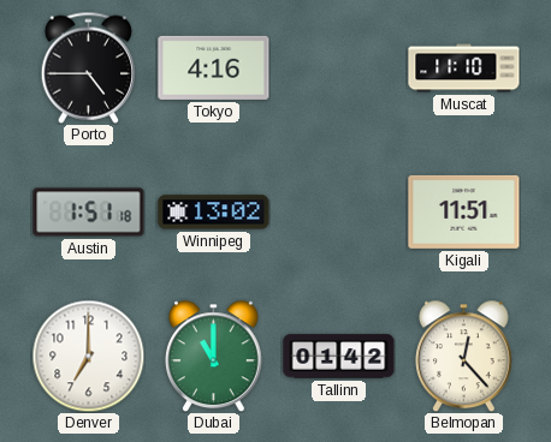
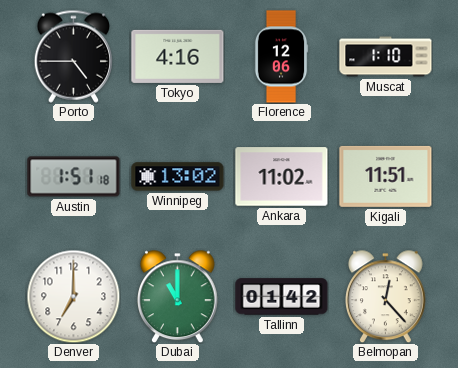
Florence: none -> 12:06
Muscat: 11:10 -> 1:10
Ankara: none -> 11:02
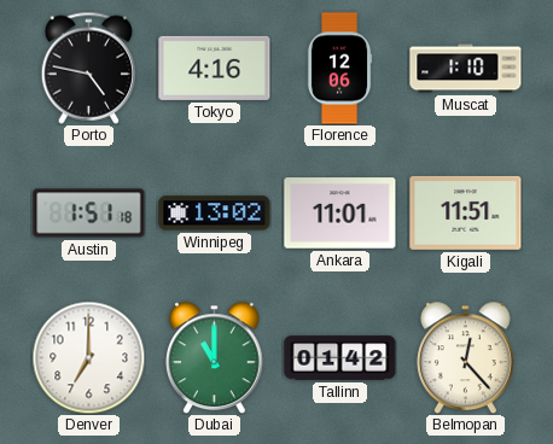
Porto: 4:45 -> 4:47
Ankara: 11:02 -> 11:01
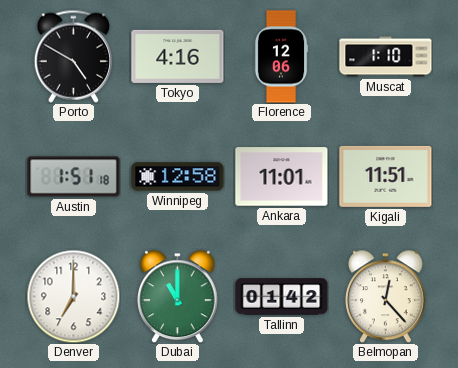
Porto: 4:47 -> 4:50
Winnipeg: 13:02 -> 12:58
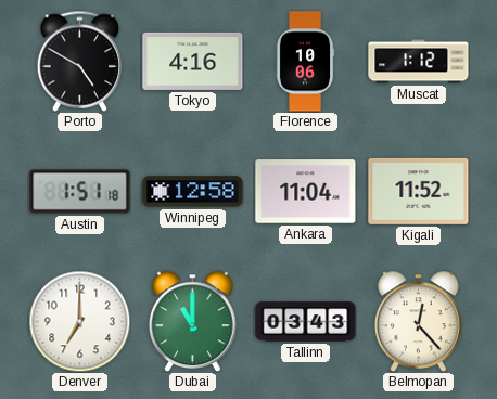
Florence: 12:06 -> 10:06
Muscat: 1:10 -> 1:12
Ankara: 11:01 -> 11:04
Kigali: 11:51 -> 11:52
Tallinn: 01:42 -> 03:43
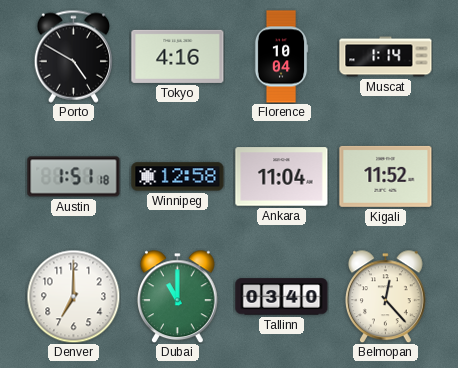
Florence: 10:06 -> 10:04
Muscat: 1:12 -> 1:14
Tallinn: 03:43 -> 03:40
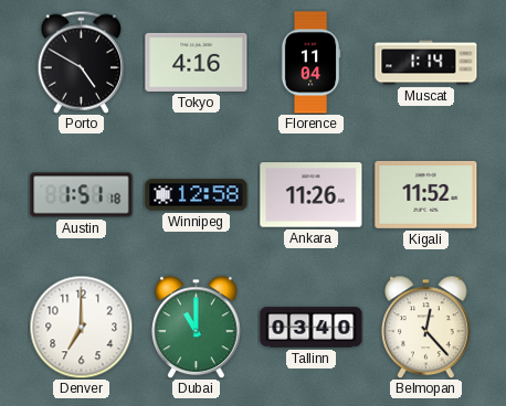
Florence: 10:04 -> 11:04
Ankara: 11:04 -> 11:26
